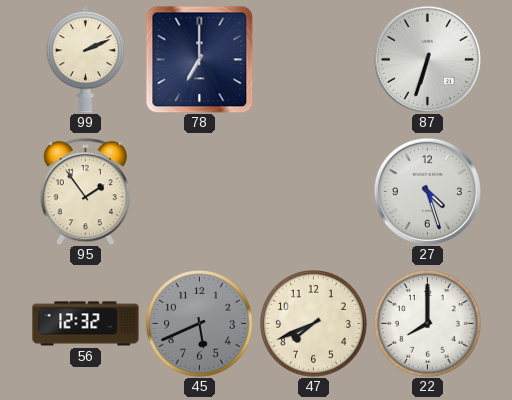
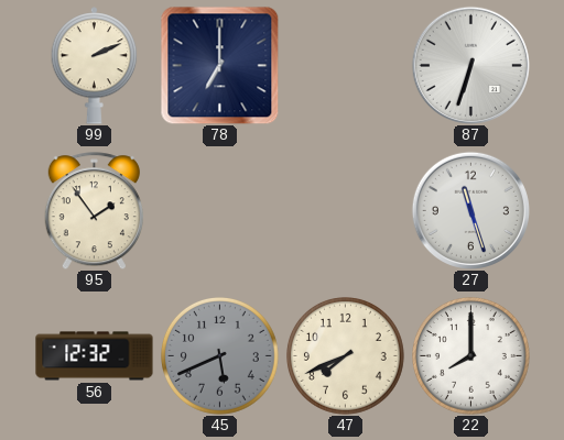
27: 4:27 -> 11:27
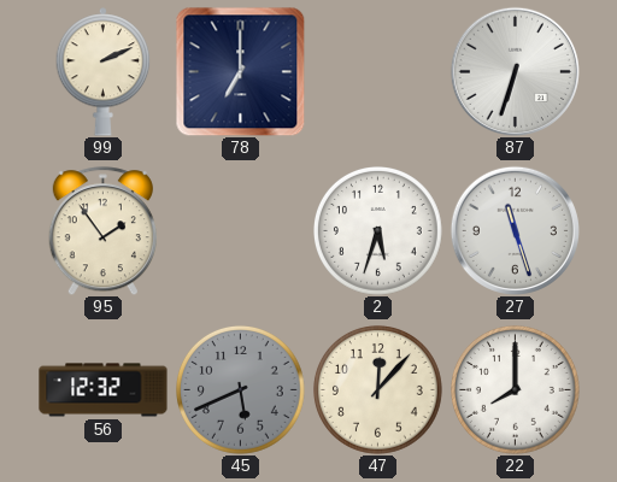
2: none -> 5:33
47: 7:41 -> 12:07
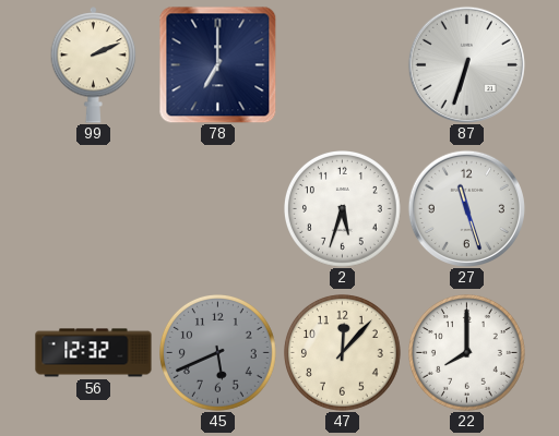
95: 1:54 -> none
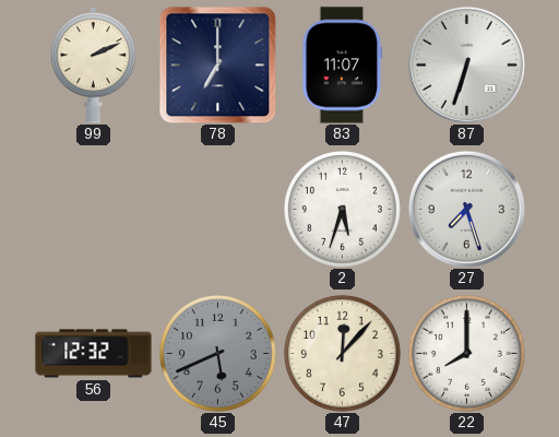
83: none -> 11:07
27: 11:27 -> 7:27
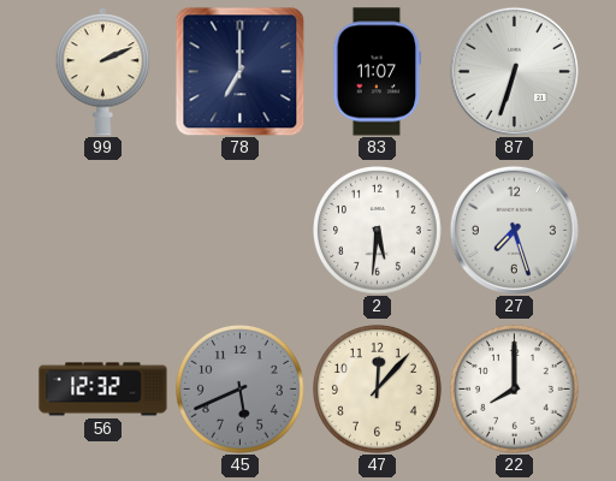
2: 5:33 -> 5:31
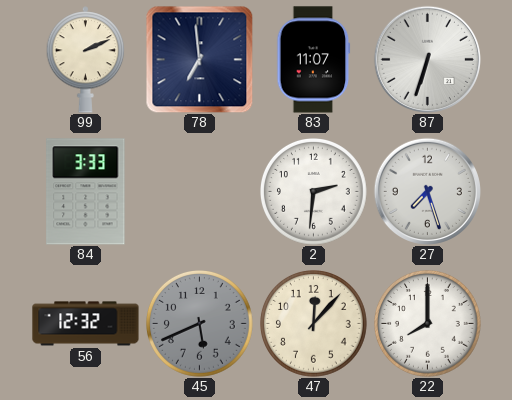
78: 7:00 -> 6:59
84: none -> 3:33
2: 5:31 -> 2:31
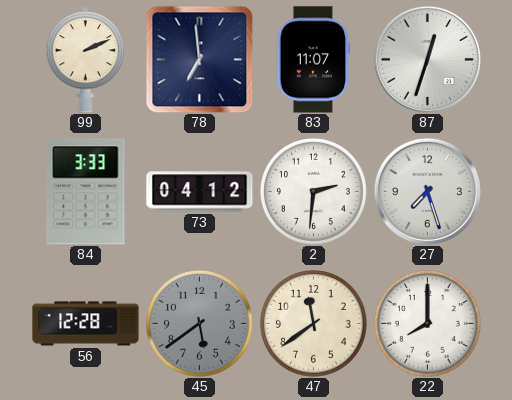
87: 6:33 -> 12:33
73: none -> 04:12
56: 12:32 -> 12:28
45: 5:41 -> 5:39
47: 12:07 -> 11:39
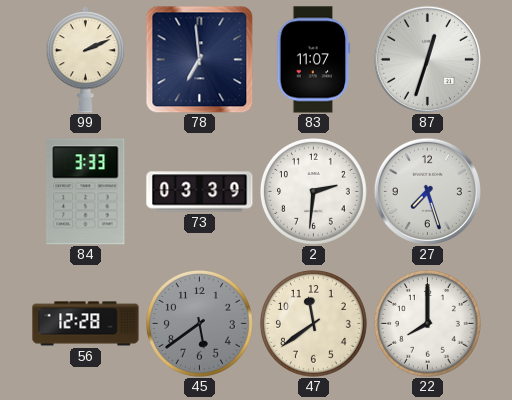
73: 04:12 -> 03:39
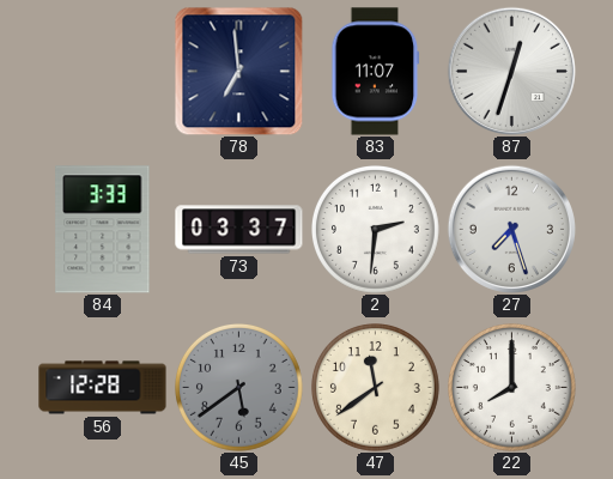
99: 2:11 -> none
73: 03:39 -> 03:37
